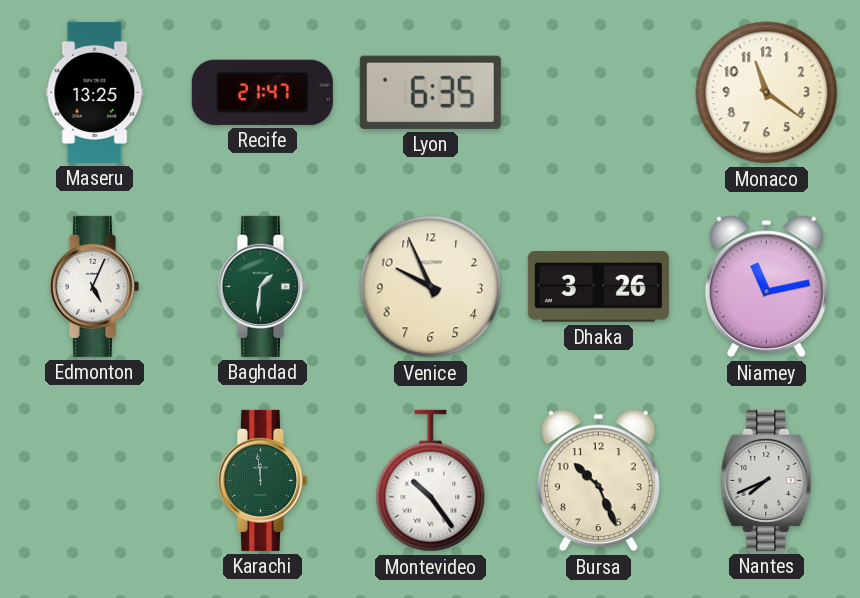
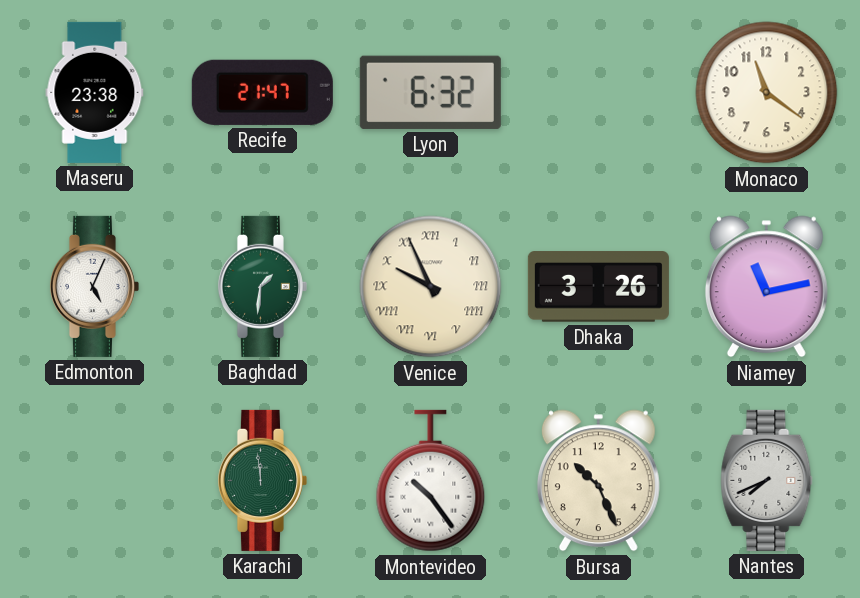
Maseru: 13:25 -> 23:38
Lyon: 6:35 -> 6:32
Venice numerals: Arabic -> Roman
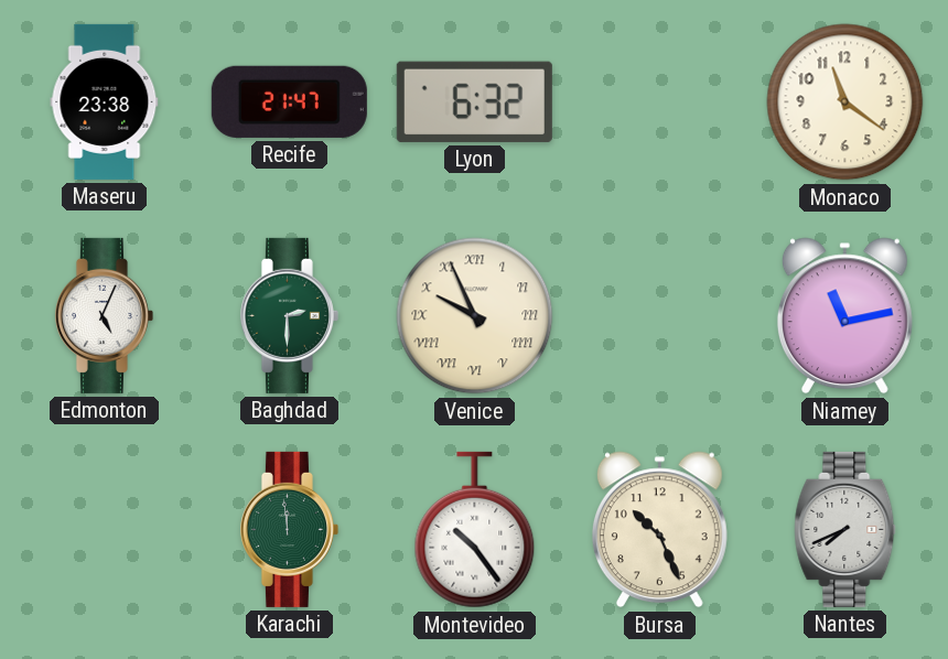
Baghdad: 1:31 -> 2:30
Dhaka: 3:26 -> none
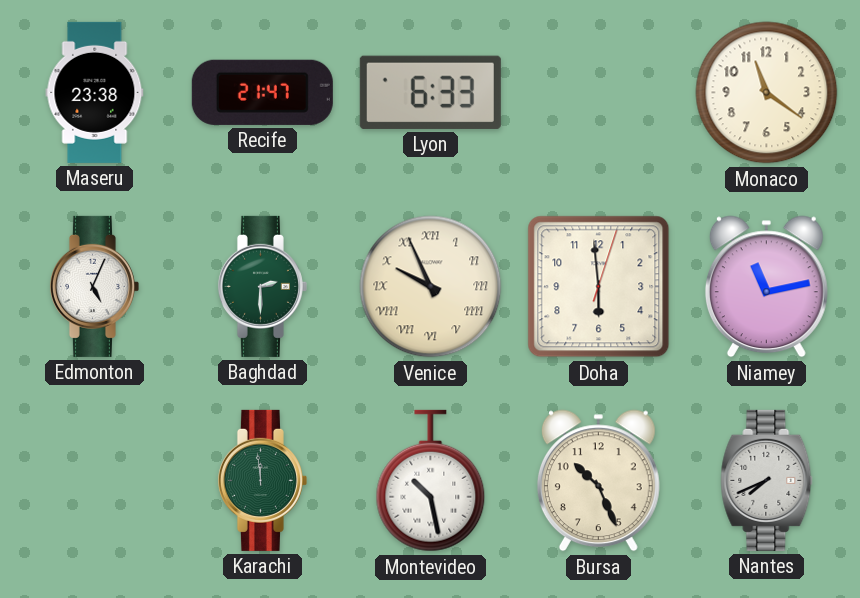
Lyon: 6:32 -> 6:33
Doha: none -> 5:59
Montevideo: 10:24 -> 10:28
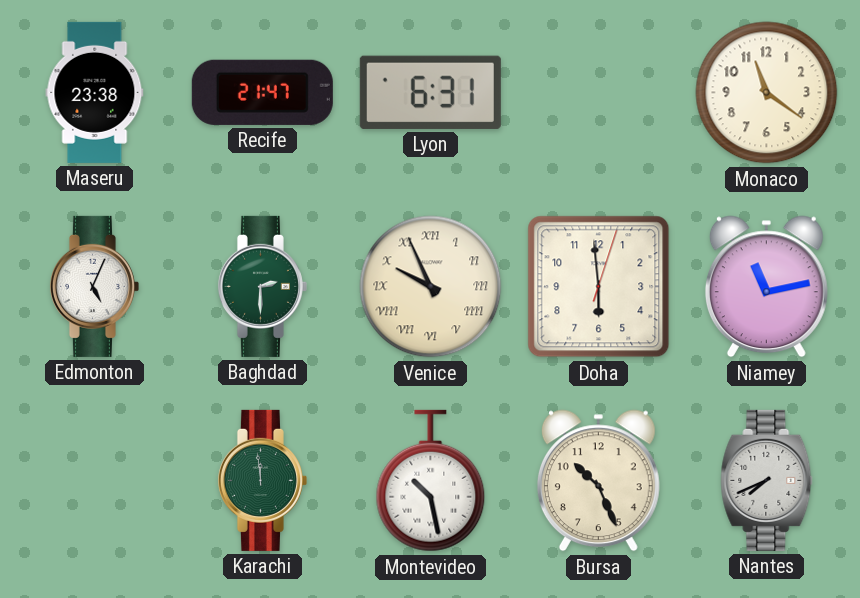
Lyon: 6:33 -> 6:31
